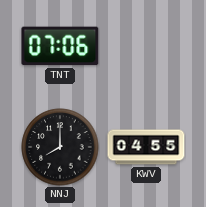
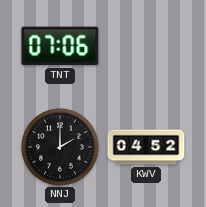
NNJ: 8:00 -> 2:00
KWV: 04:55 -> 04:52
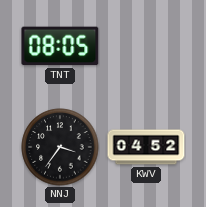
TNT: 07:06 -> 08:05
NNJ: 2:00 -> 3:36
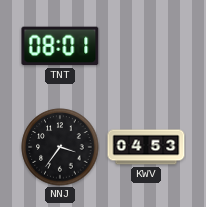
TNT: 08:05 -> 08:01
KWV: 04:52 -> 04:53
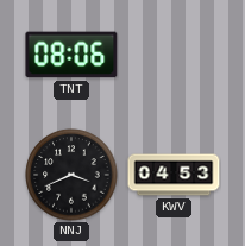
TNT: 08:01 -> 08:06
NNJ: 3:36 -> 3:41
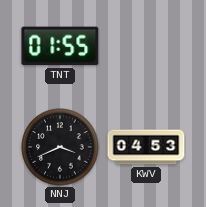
TNT: 08:06 -> 01:55
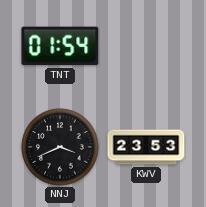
TNT: 01:55 -> 01:54
KWV: 04:53 -> 23:53
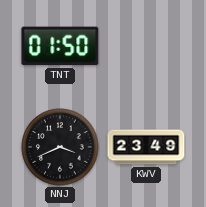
TNT: 01:54 -> 01:50
KWV: 23:53 -> 23:49
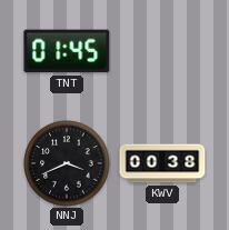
TNT: 01:50 -> 01:45
KWV: 23:49 -> 00:38
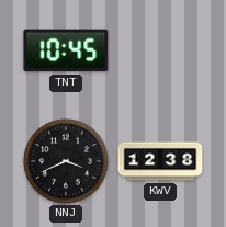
TNT: 01:45 -> 10:45
KWV: 00:38 -> 12:38
